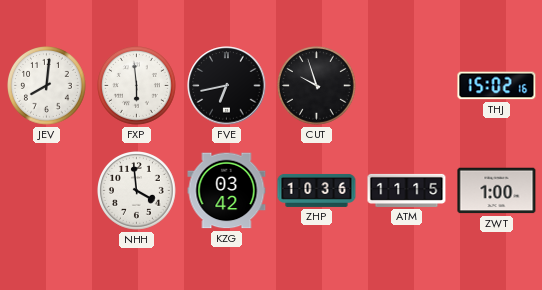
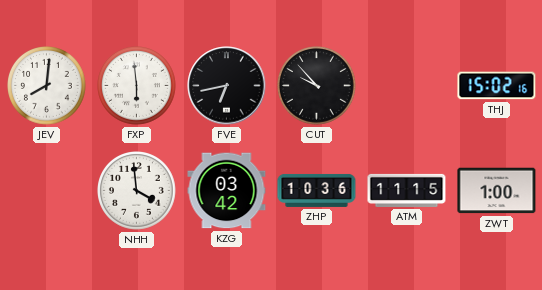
CUT: 9:57 -> 9:53
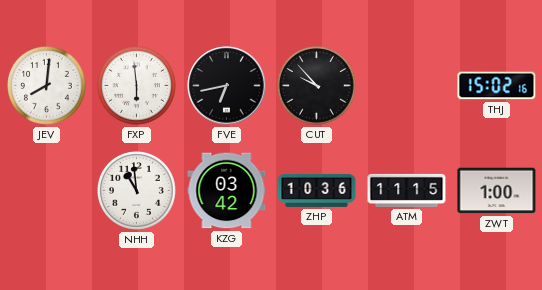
NHH: 3:59 -> 10:59
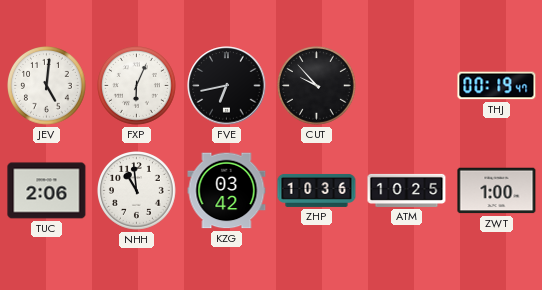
JEV: 8:01 -> 5:01
FXP: 5:59 -> 6:04
THJ: 15:02 -> 00:19
TUC: none -> 2:06
ATM: 11:15 -> 10:25
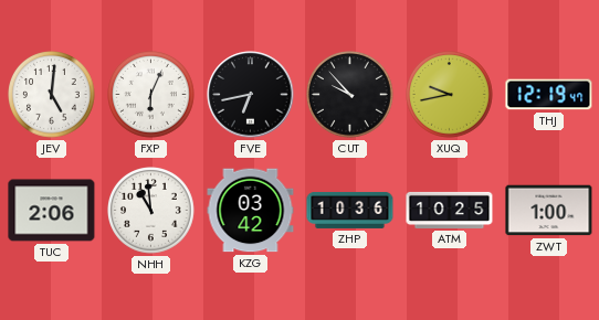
XUQ: none -> 9:43
THJ: 00:19 -> 12:19
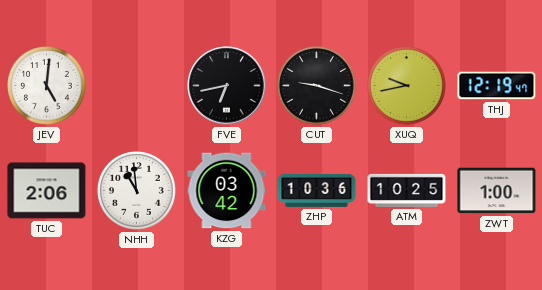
FXP: 6:04 -> none
CUT: 9:53 -> 9:18
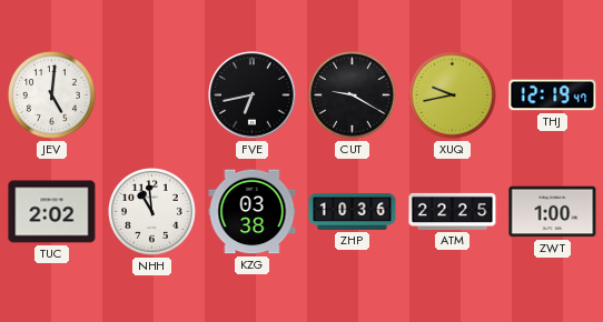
CUT: 9:18 -> 9:20
TUC: 2:06 -> 2:02
KZG: 03:42 -> 03:38
ATM: 10:25 -> 22:25
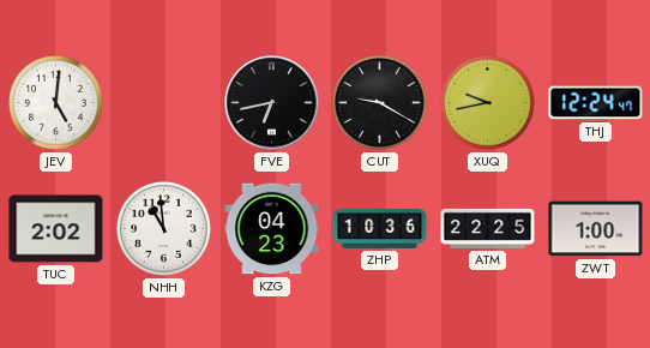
THJ: 12:19 -> 12:24
KZG: 03:38 -> 04:23
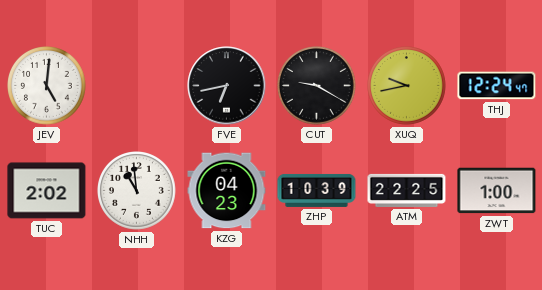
ZHP: 10:36 -> 10:39
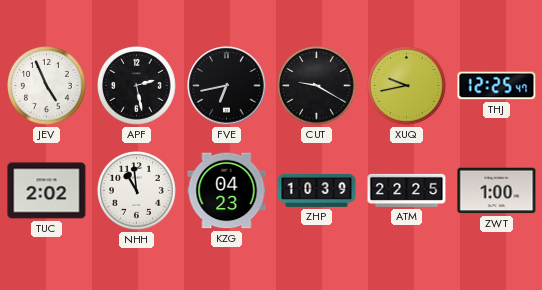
JEV: 5:01 -> 4:56
APF: none -> 2:28
THJ: 12:24 -> 12:25
